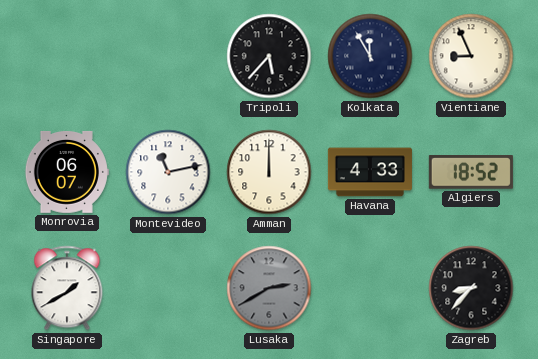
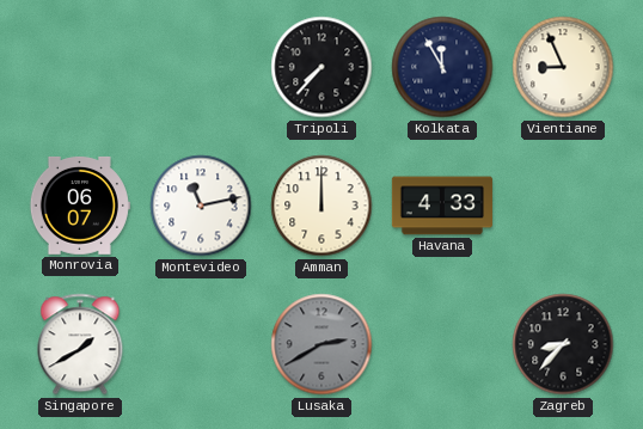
Tripoli: 5:37 -> 7:37
Algiers: 18:52 -> none
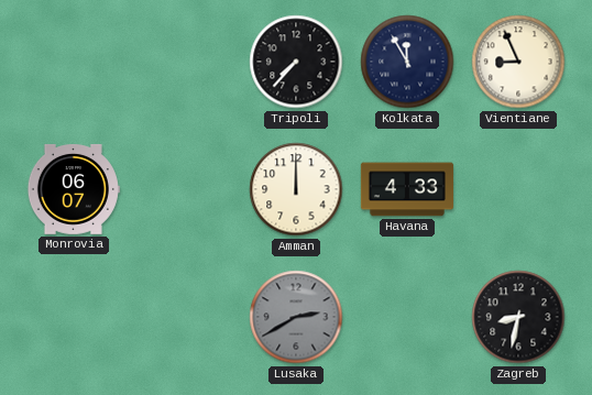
Montevideo: 11:13 -> none
Singapore: 1:40 -> none
Zagreb: 8:37 -> 8:32
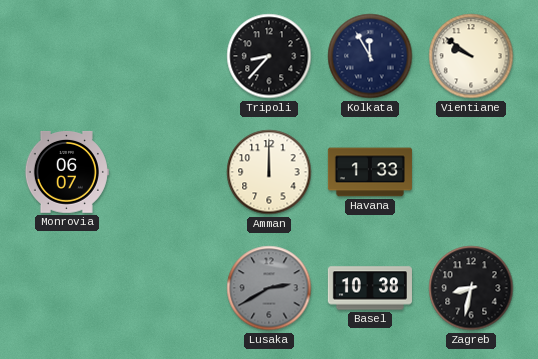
Tripoli: 7:37 -> 8:37
Vientiane: 8:56 -> 9:51
Havana: 4:33 -> 1:33
Basel: none -> 10:38
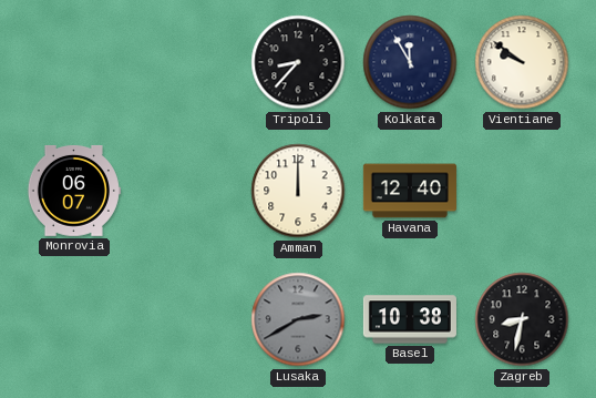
Havana: 1:33 -> 12:40
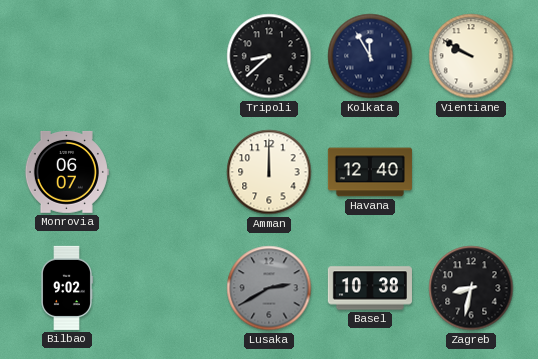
Tripoli: 8:37 -> 8:38
Vientiane: 9:51 -> 9:50
Bilbao: none -> 9:02
